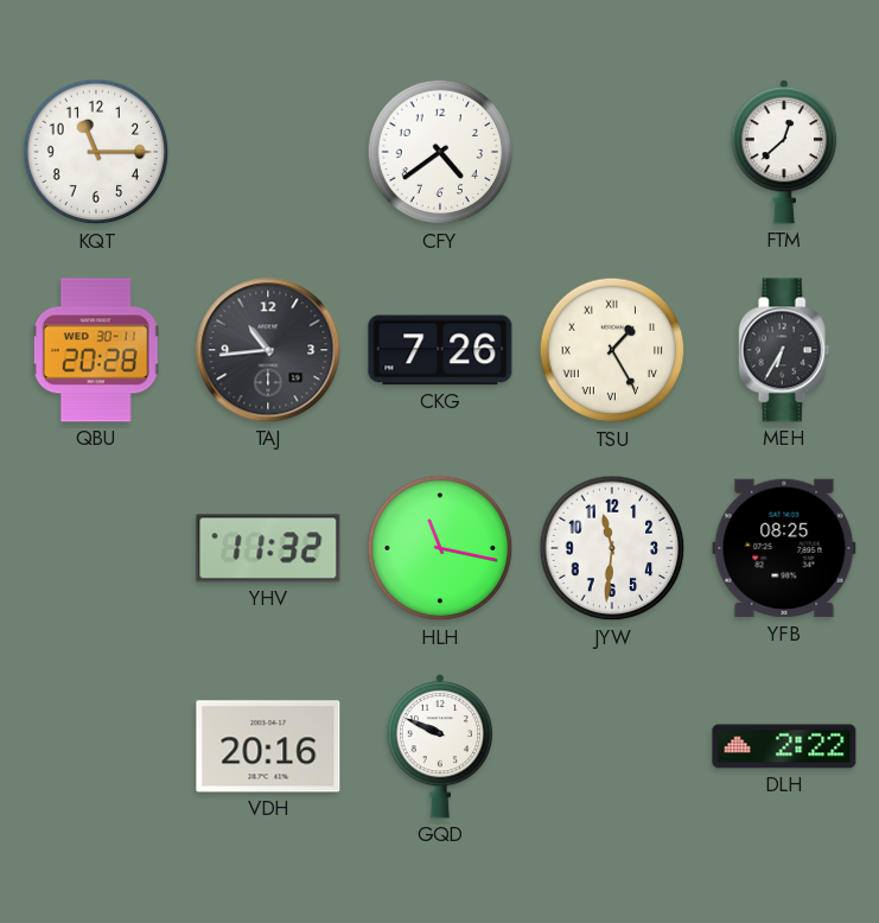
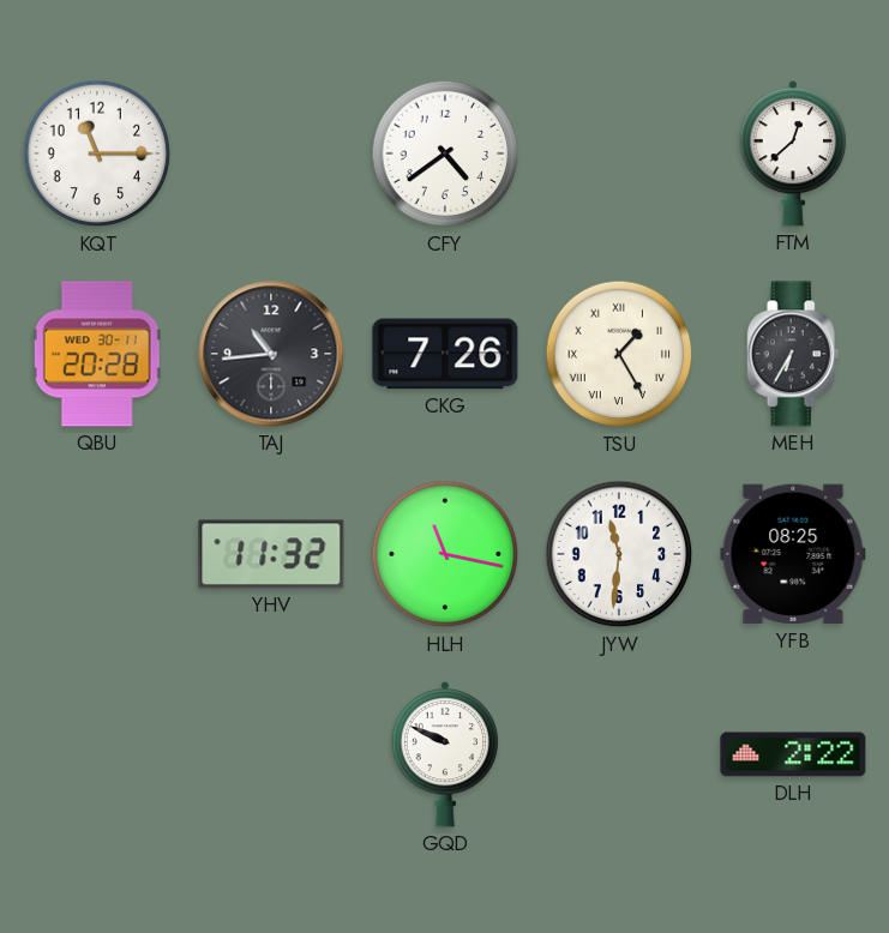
VDH: 20:16 -> none
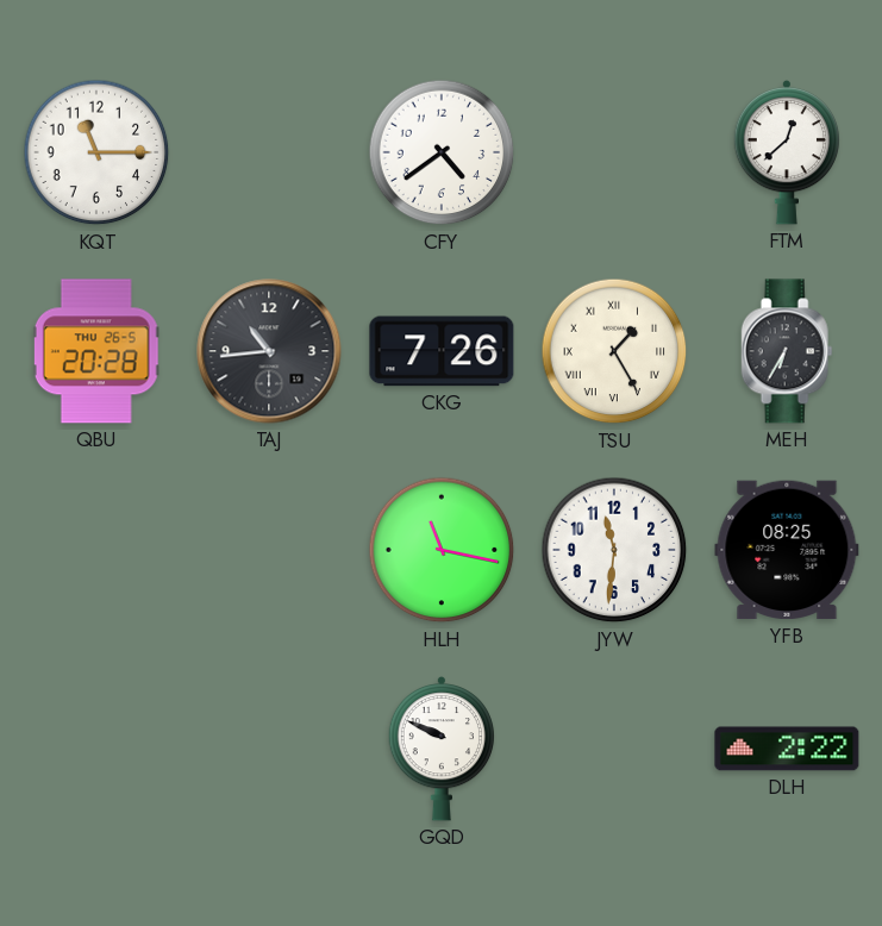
QBU date: WED 30-11 -> THU 26-5
YHV: 11:32 -> none
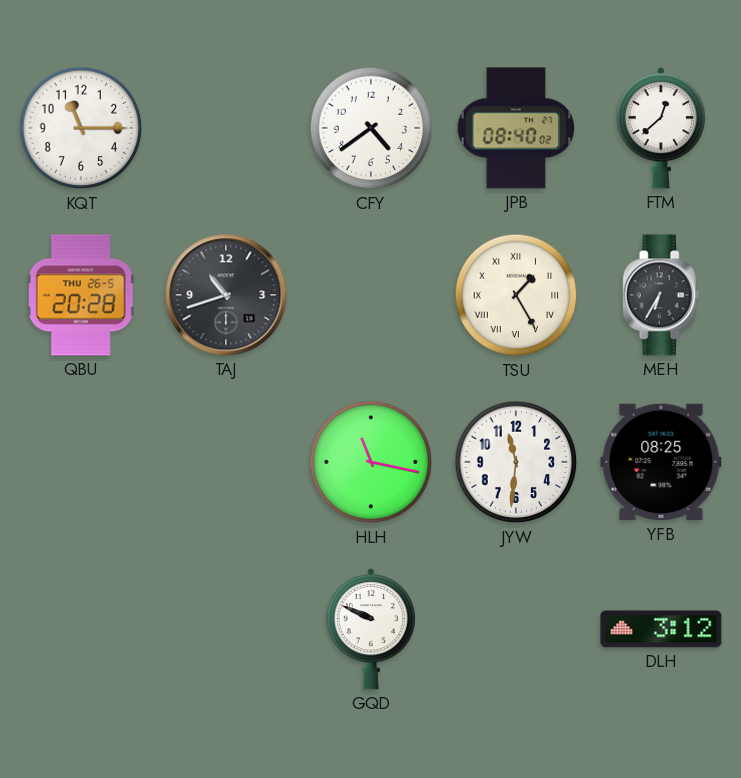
JPB: none -> 08:40
TAJ: 10:44 -> 10:42
CKG: 7:26 -> none
DLH: 2:22 -> 3:12
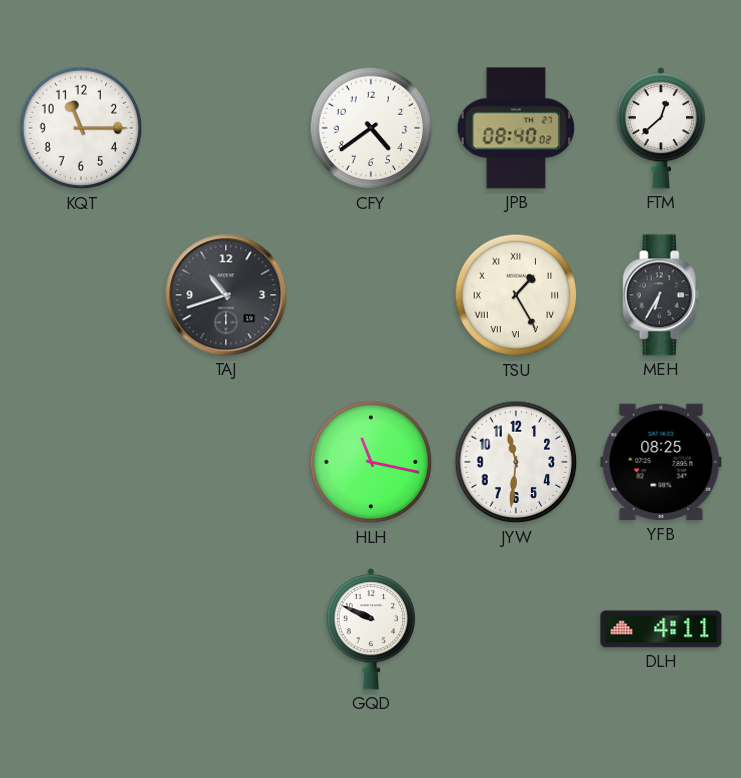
QBU: 20:28 -> none
DLH: 3:12 -> 4:11
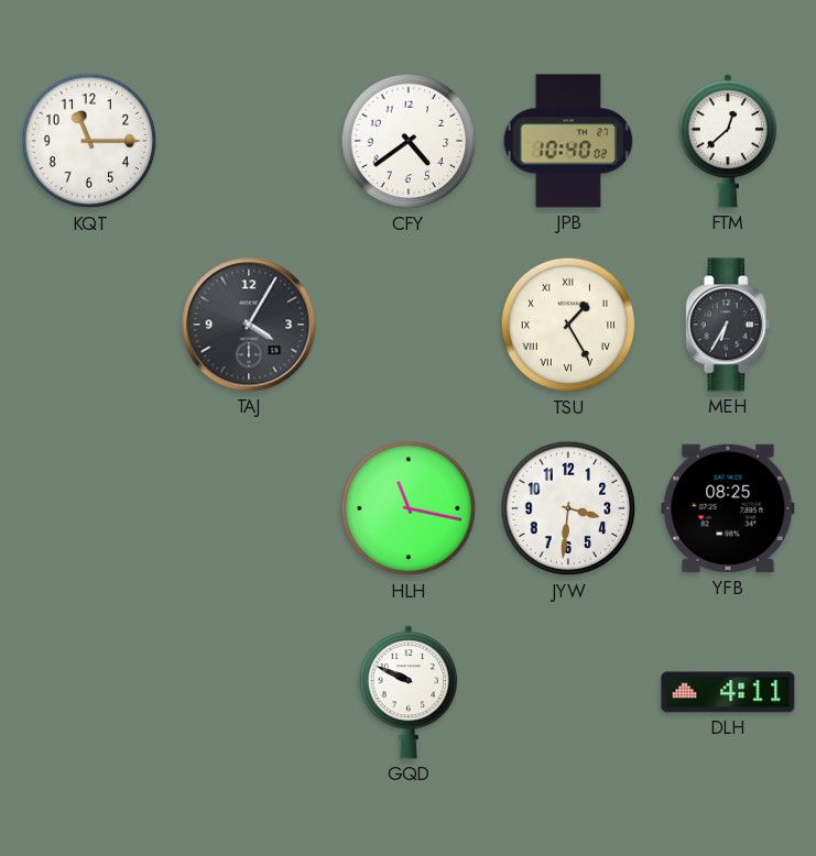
JPB: 08:40 -> 10:40
TAJ: 10:42 -> 4:05
JYW: 11:31 -> 3:31
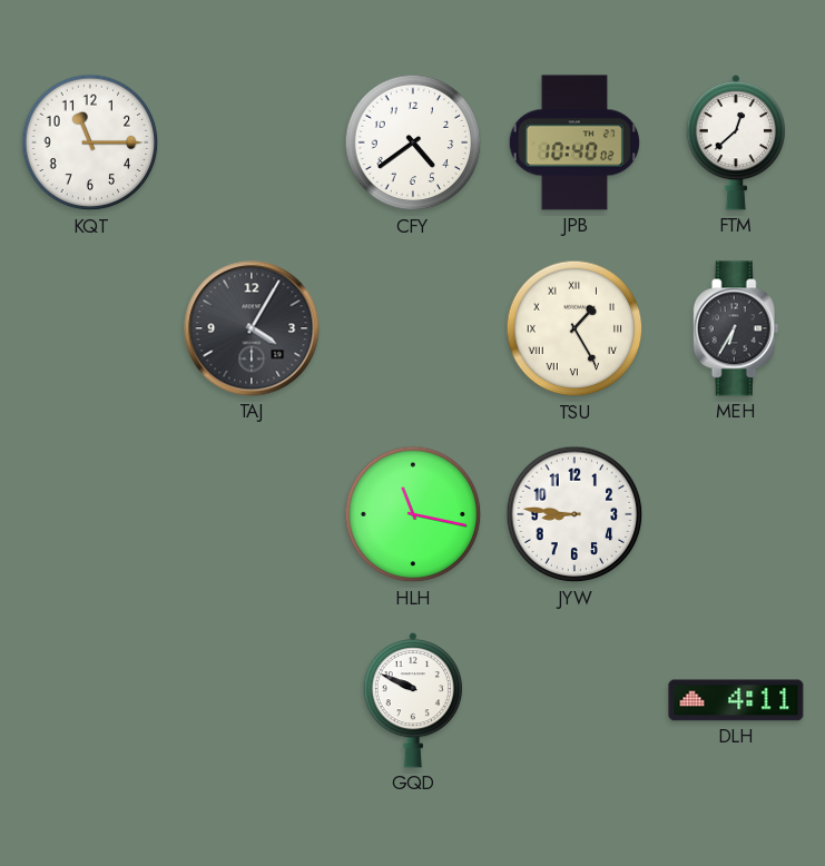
JYW: 3:31 -> 8:46
YFB: 08:25 -> none
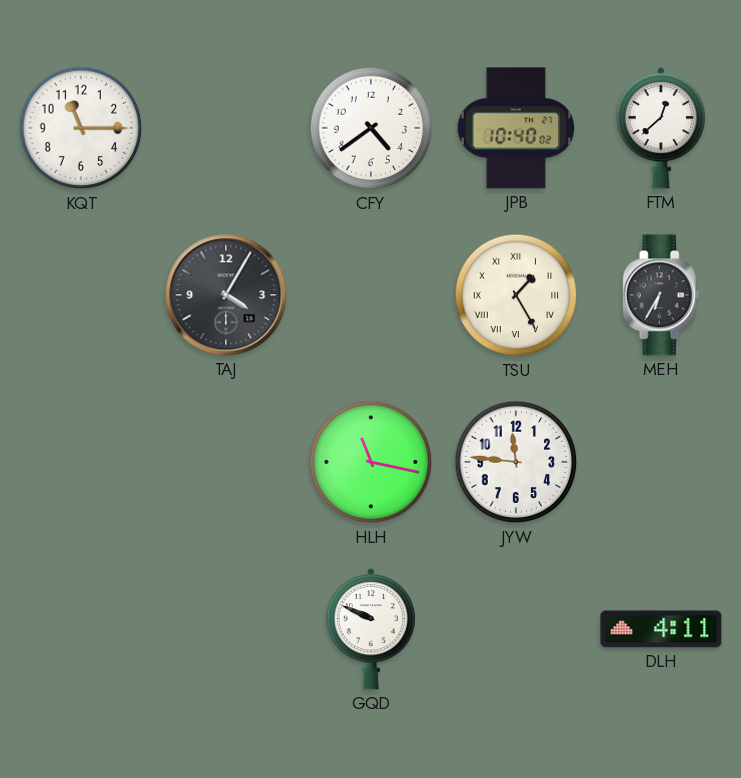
JYW: 8:46 -> 11:46
